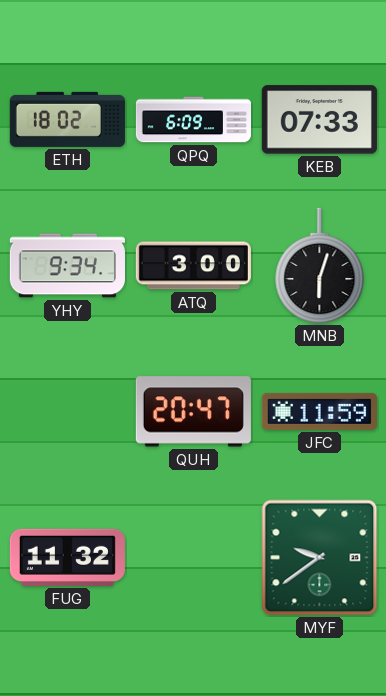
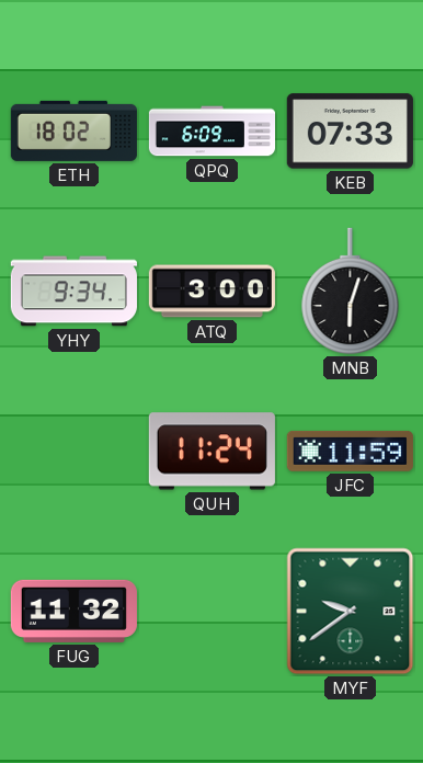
QUH: 20:47 -> 11:24
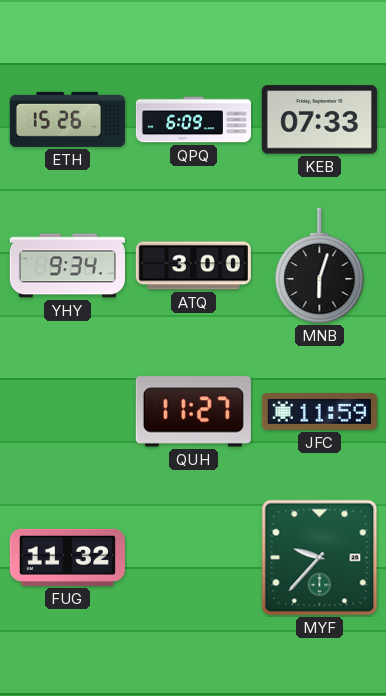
ETH: 18:02 -> 15:26
QUH: 11:24 -> 11:27
MYF: 9:39 -> 9:37
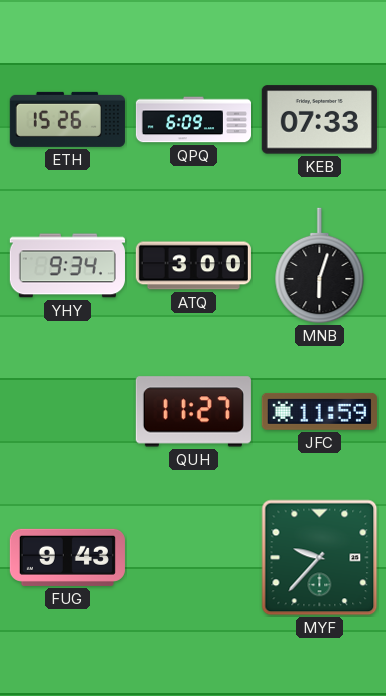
FUG: 11:32 -> 9:43
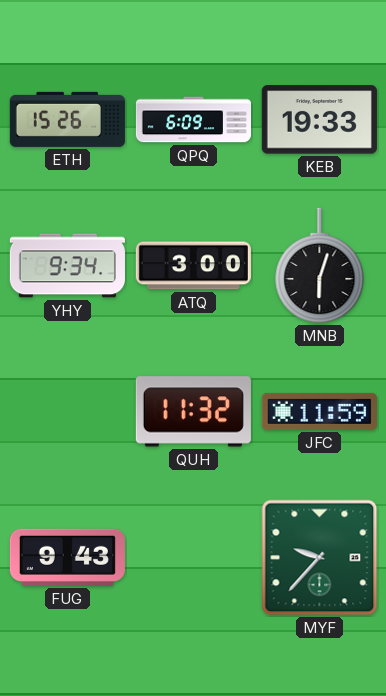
KEB: 07:33 -> 19:33
QUH: 11:27 -> 11:32
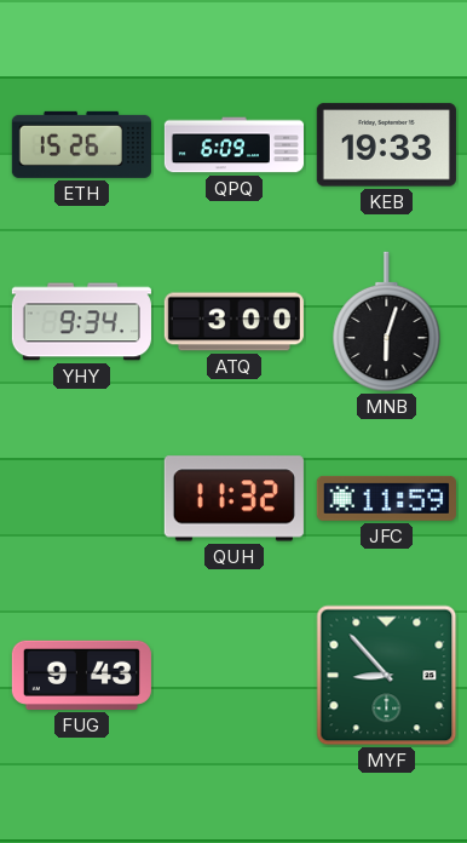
MYF: 9:37 -> 8:53
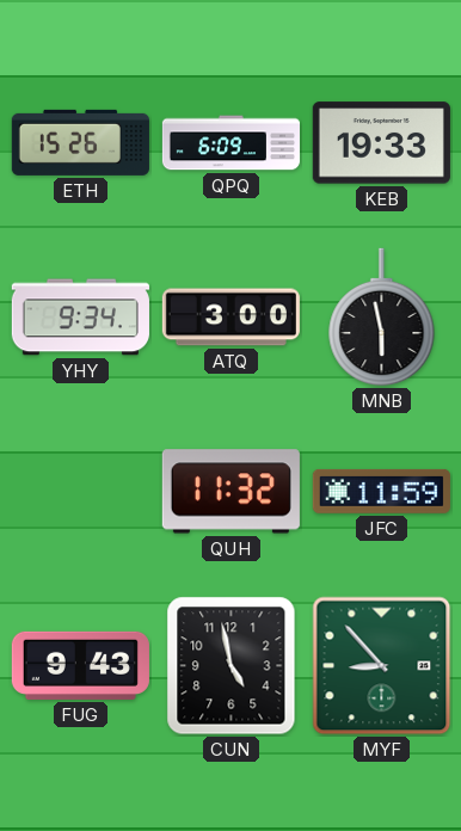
MNB: 6:03 -> 5:58
CUN: none -> 4:58
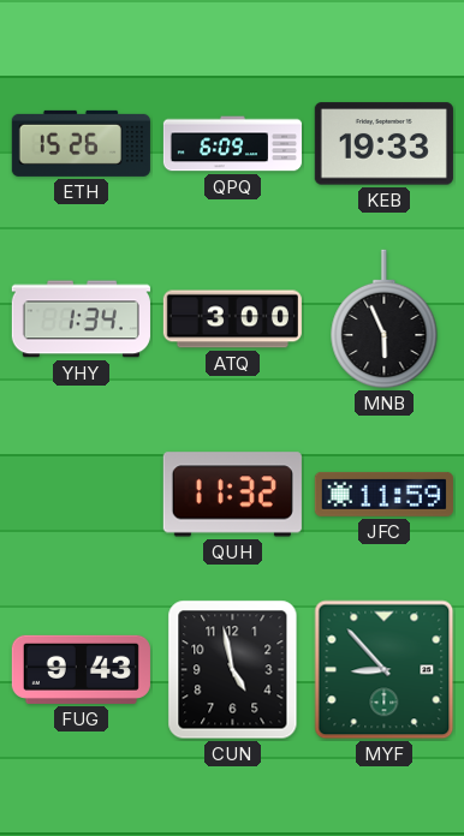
YHY: 9:34 -> 1:34
MNB: 5:58 -> 5:56
